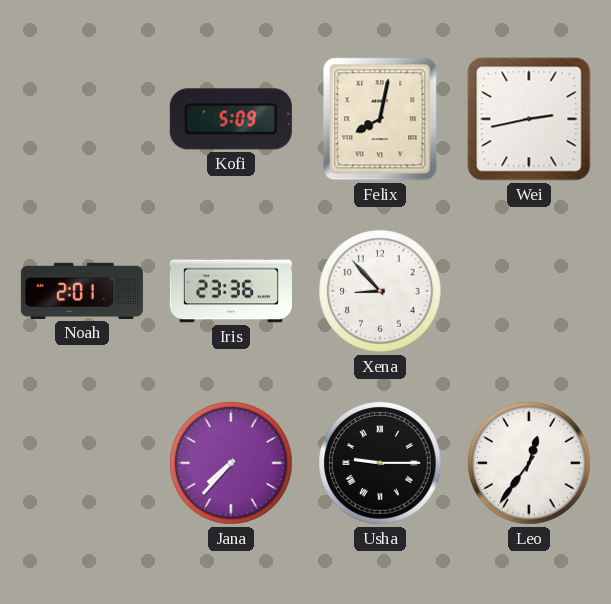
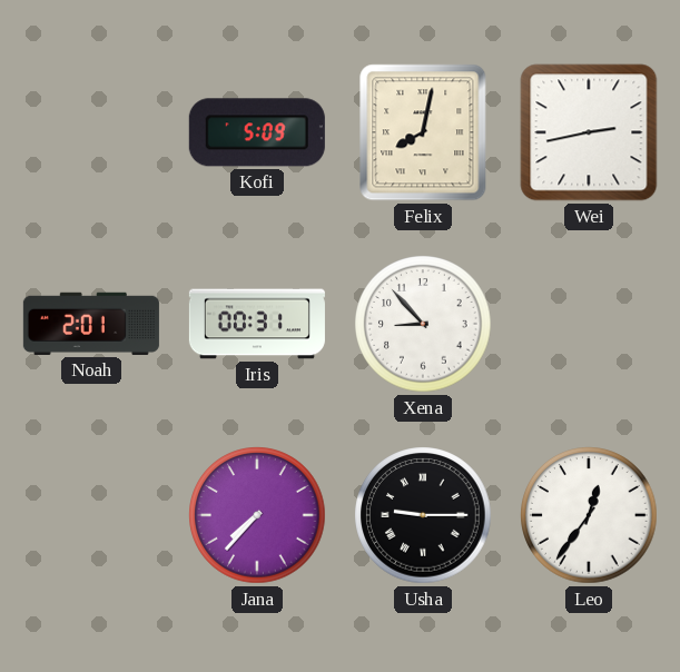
Iris: 23:36 -> 00:31
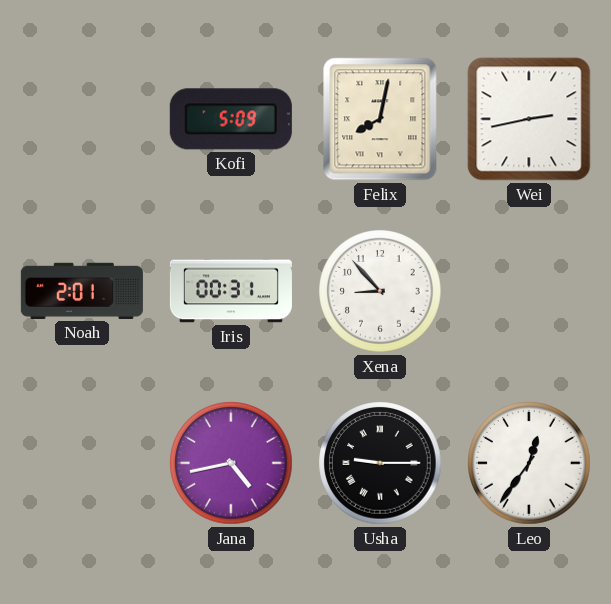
Jana: 7:37 -> 4:43
